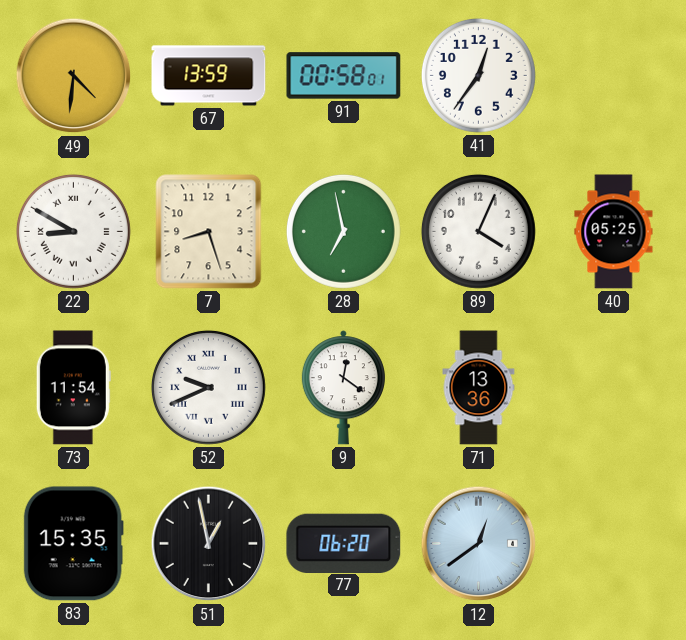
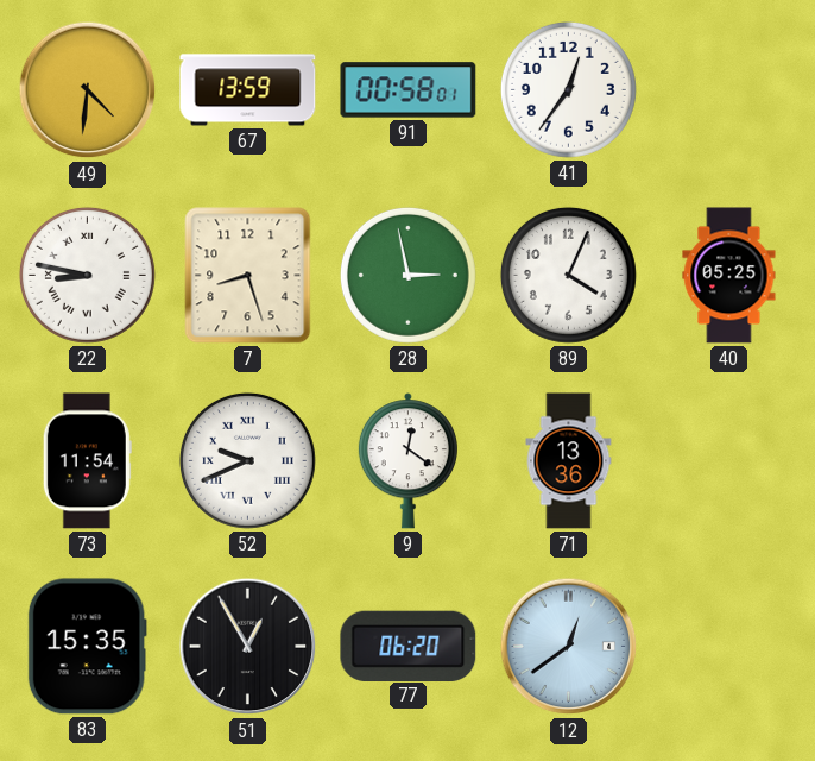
22: 8:50 -> 8:47
28: 6:58 -> 2:58
51: 12:58 -> 12:55
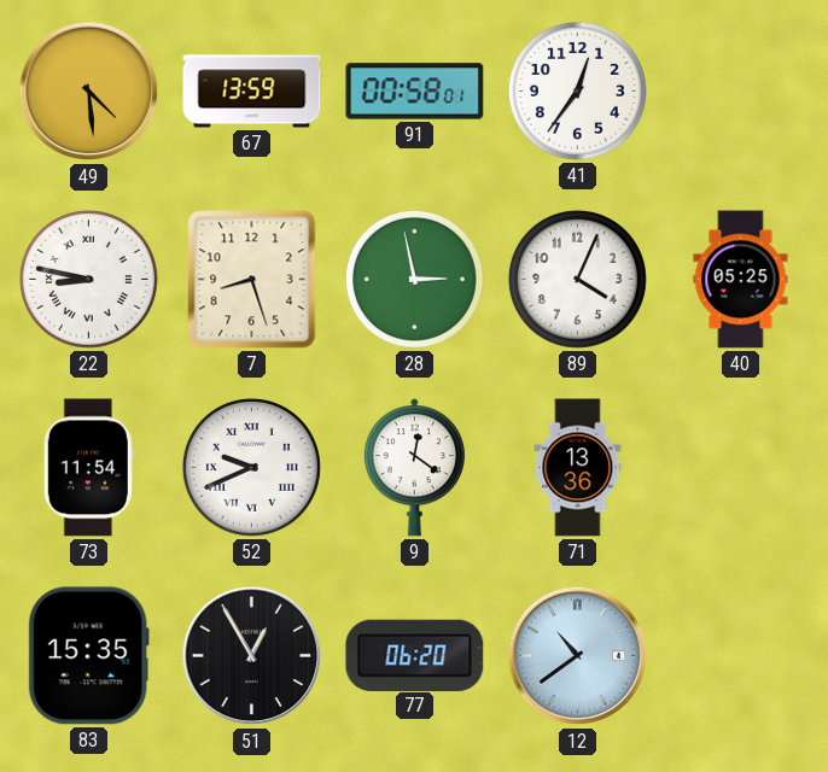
49: 4:31 -> 4:29
12: 12:39 -> 10:39
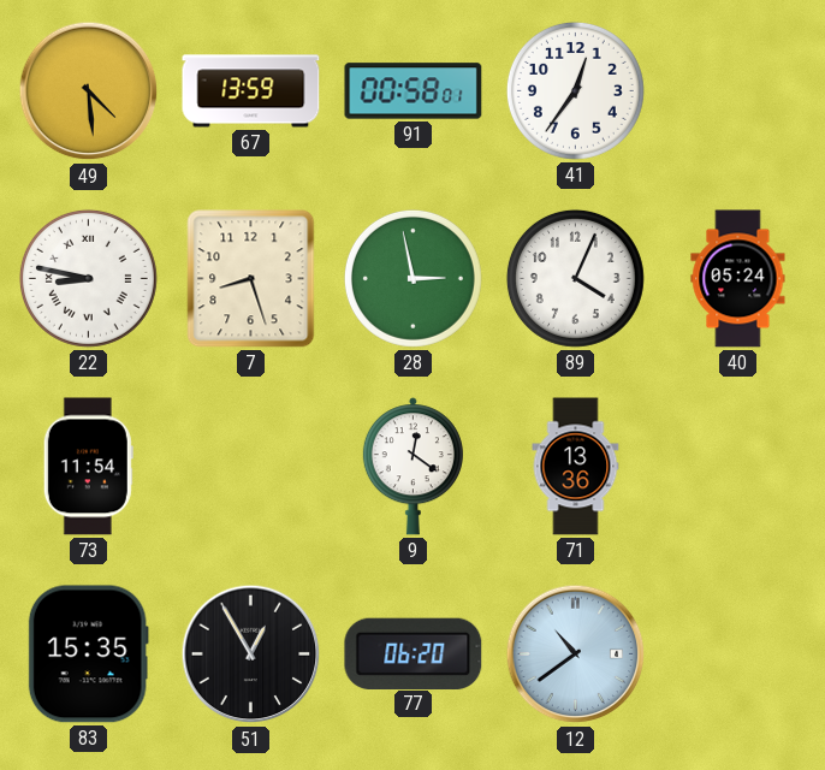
40: 05:25 -> 05:24
52: 9:41 -> none
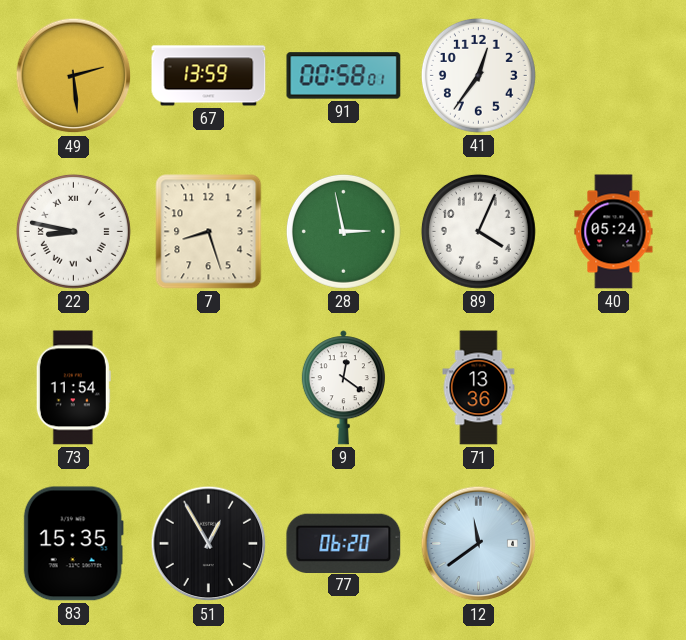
49: 4:29 -> 2:29
12: 10:39 -> 11:39
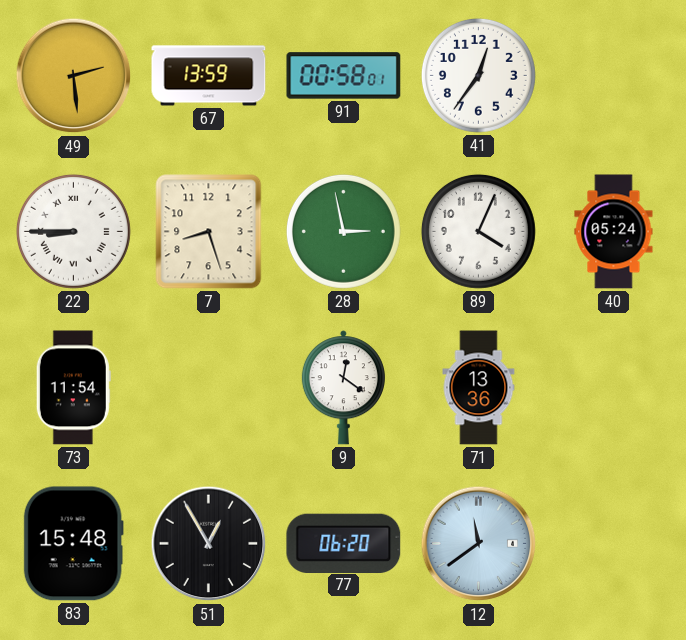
22: 8:47 -> 8:45
83: 15:35 -> 15:48
